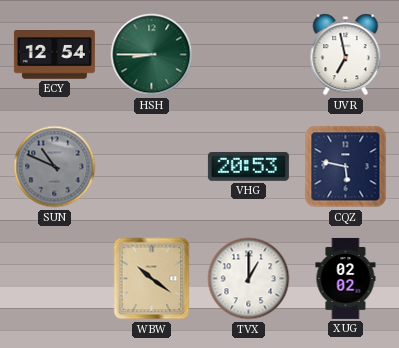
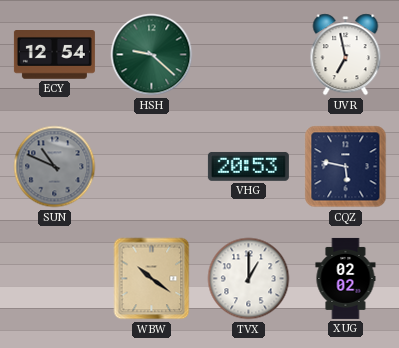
HSH: 8:45 -> 9:22
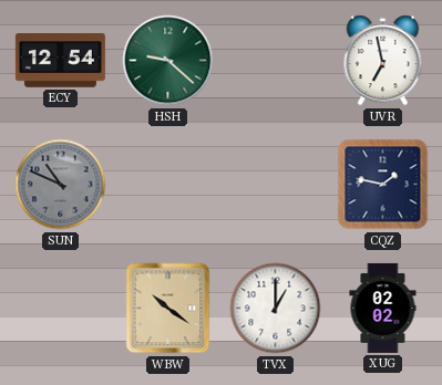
VHG: 20:53 -> none
CQZ: 5:47 -> 1:47
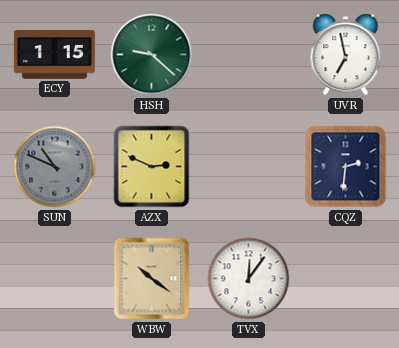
ECY: 12:54 -> 1:15
AZX: none -> 2:49
CQZ: 1:47 -> 2:31
TVX: 1:00 -> 12:06
XUG: 02:02 -> none
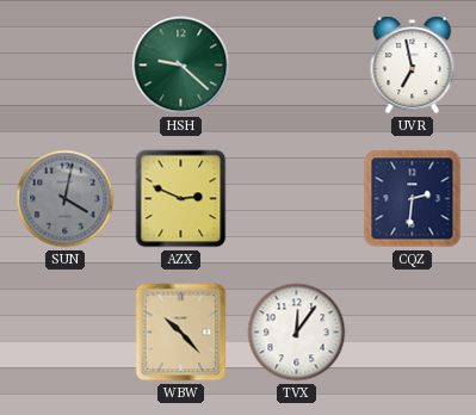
ECY: 1:15 -> none
SUN: 10:49 -> 4:02
WBW: 10:21 -> 10:23
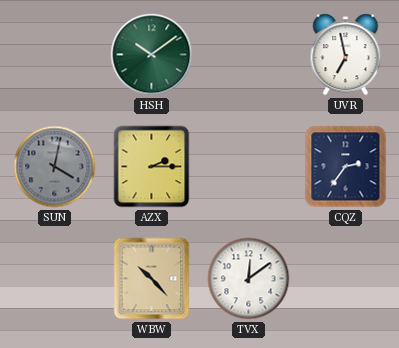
HSH: 9:22 -> 10:09
AZX: 2:49 -> 2:15
CQZ: 2:31 -> 2:36
TVX: 12:06 -> 12:09
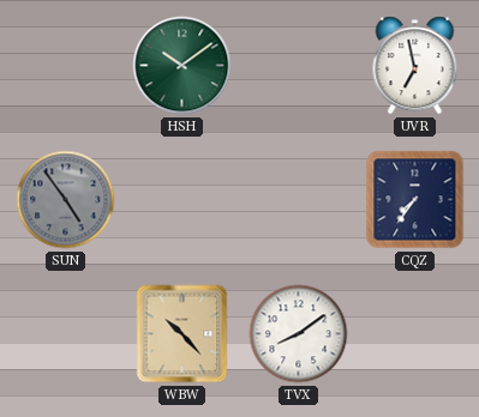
SUN: 4:02 -> 4:54
AZX: 2:15 -> none
CQZ: 2:36 -> 7:36
TVX: 12:09 -> 8:09
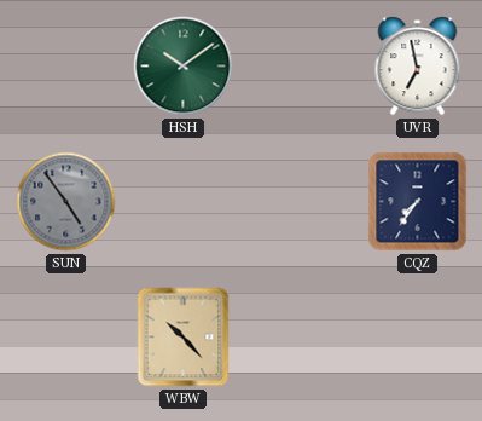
TVX: 8:09 -> none
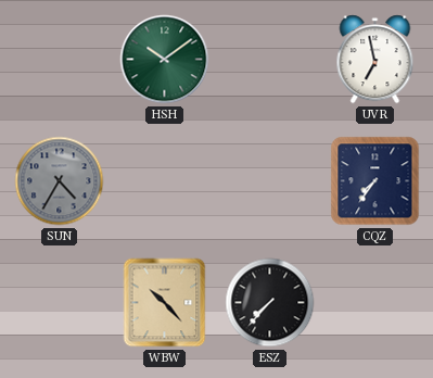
SUN: 4:54 -> 4:35
ESZ: none -> 7:37
